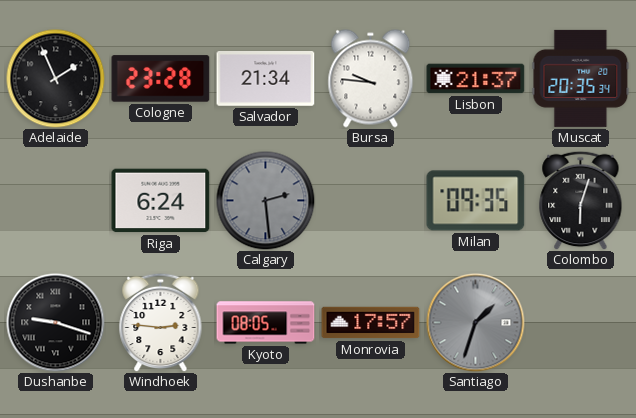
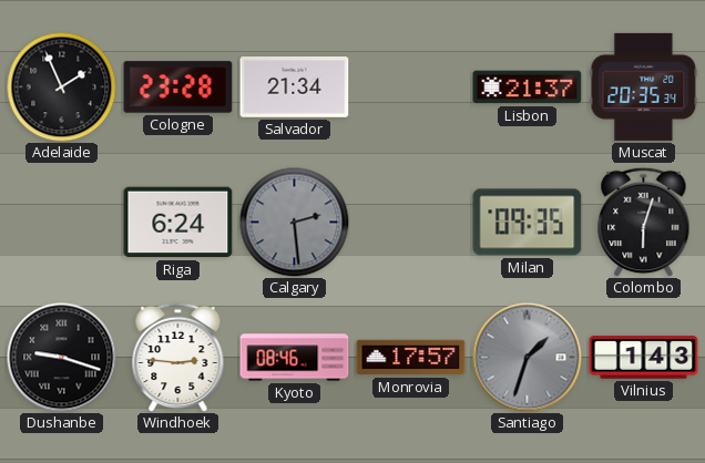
Bursa: 9:46 -> none
Kyoto: 08:05 -> 08:46
Vilnius: none -> 1:43
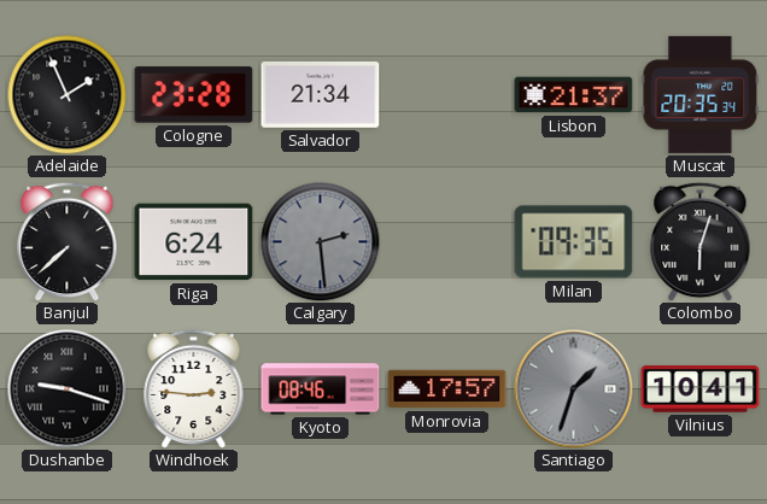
Banjul: none -> 7:38
Vilnius: 1:43 -> 10:41
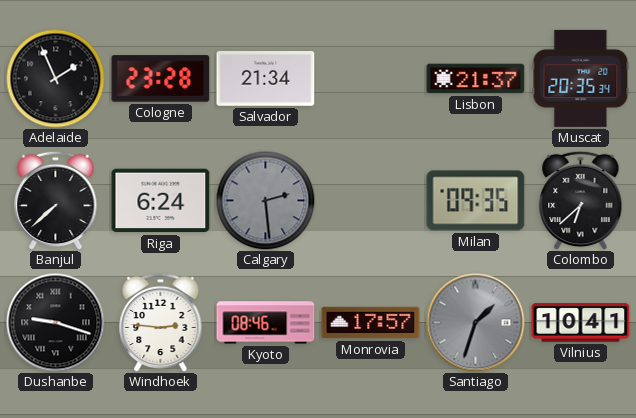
Colombo: 6:03 -> 6:38
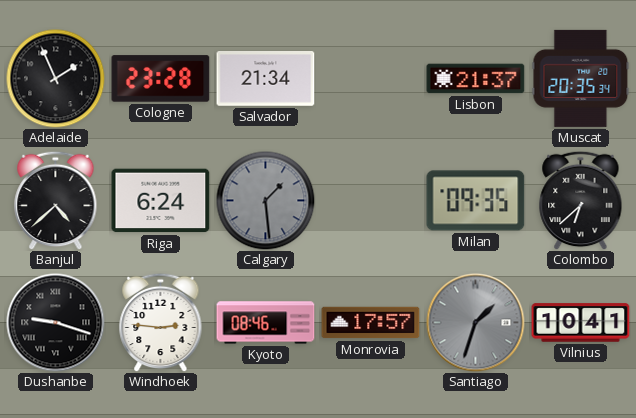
Banjul: 7:38 -> 4:38
Calgary: 2:29 -> 1:29
